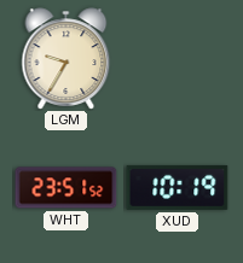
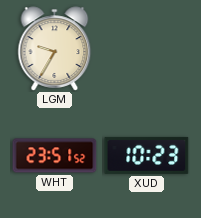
XUD: 10:19 -> 10:23
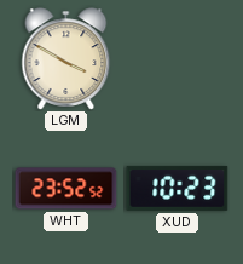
LGM: 9:35 -> 3:50
WHT: 23:51 -> 23:52
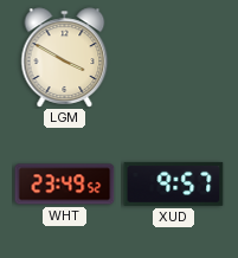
WHT: 23:52 -> 23:49
XUD: 10:23 -> 9:57
